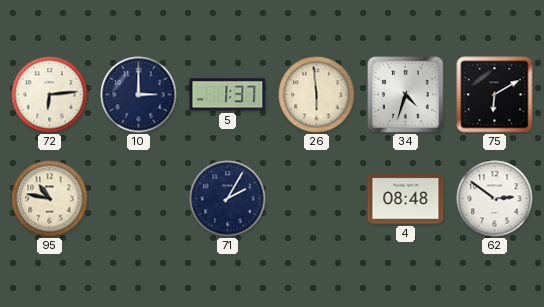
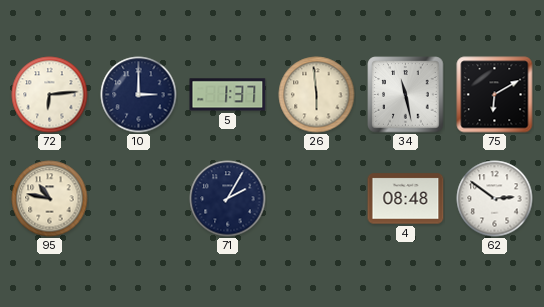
34: 4:33 -> 11:28
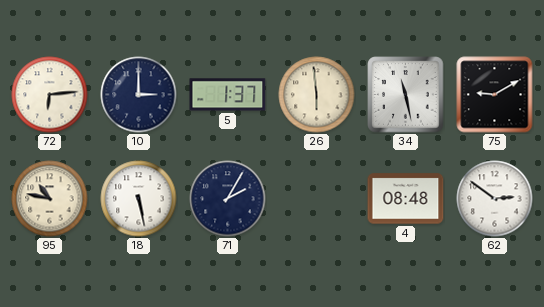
75: 6:10 -> 9:10
18: none -> 5:28
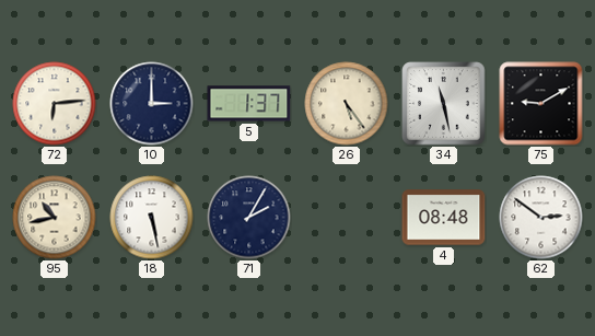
26: 5:59 -> 5:24
95: 10:47 -> 10:43
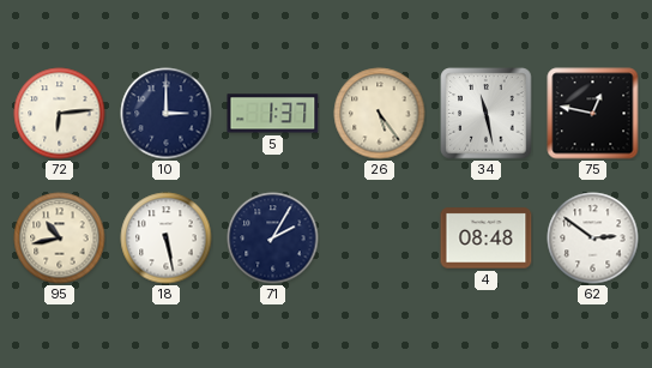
75: 9:10 -> 12:47
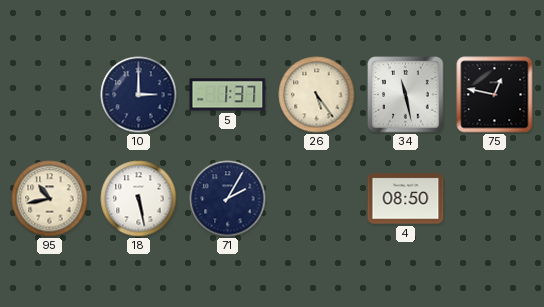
72: 6:14 -> none
4: 08:48 -> 08:50
62: 2:51 -> none
